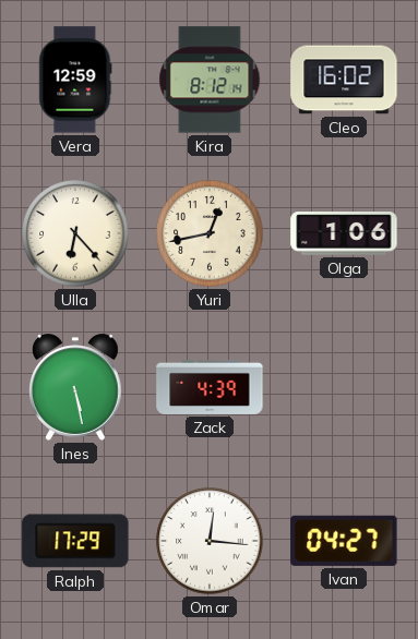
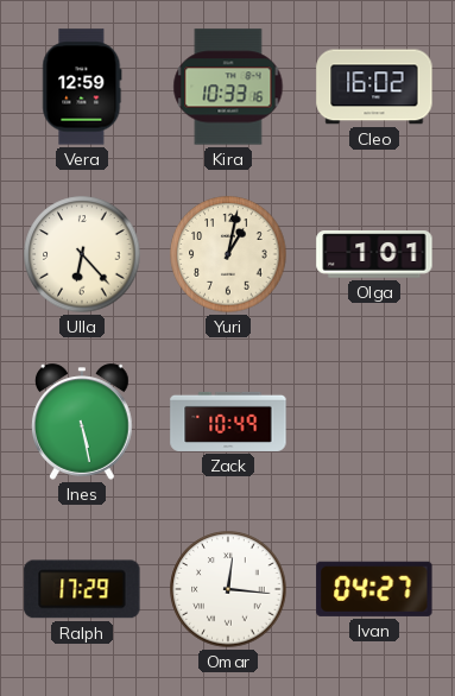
Kira: 8:12 -> 10:33
Yuri: 12:43 -> 1:02
Olga: 1:06 -> 1:01
Zack: 4:39 -> 10:49
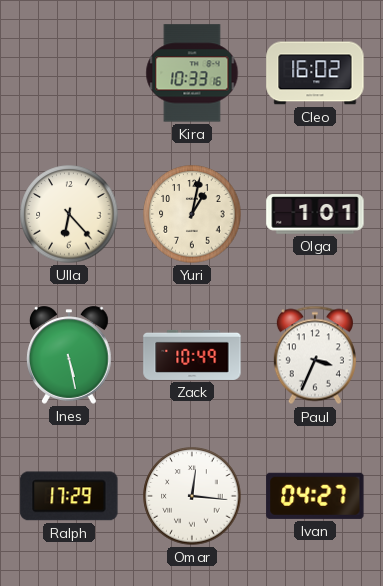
Vera: 12:59 -> none
Paul: none -> 3:34
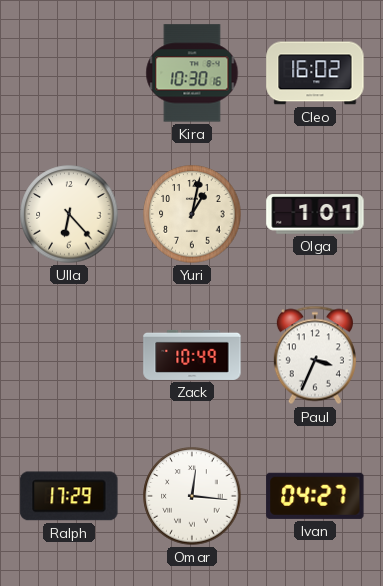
Kira: 10:33 -> 10:30
Ines: 5:28 -> none
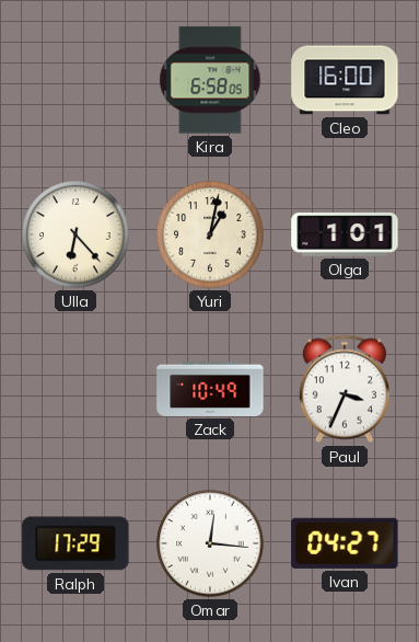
Kira: 10:30 -> 6:58
Cleo: 16:02 -> 16:00
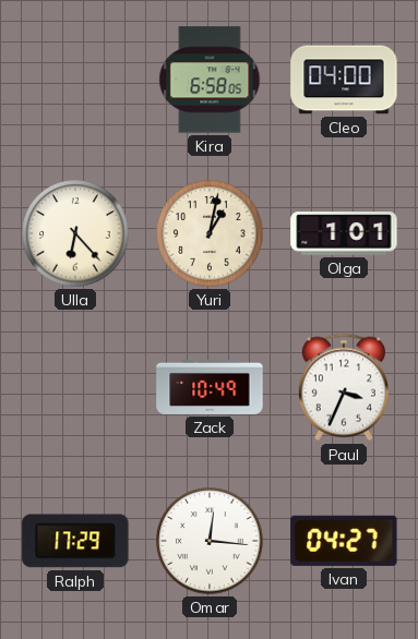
Cleo: 16:00 -> 04:00
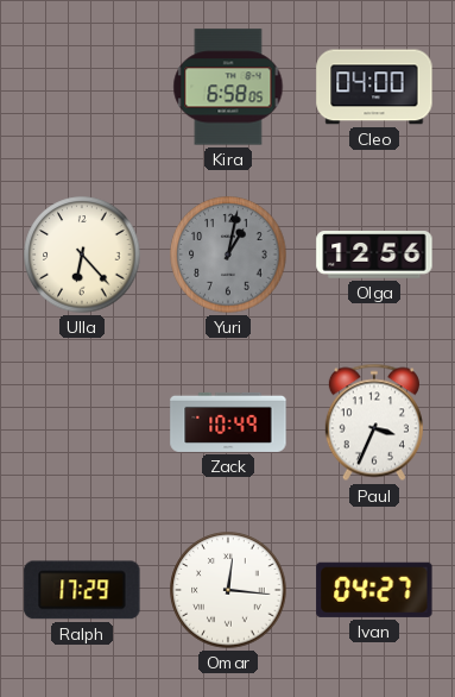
Yuri dial: cream -> grey
Olga: 1:01 -> 12:56
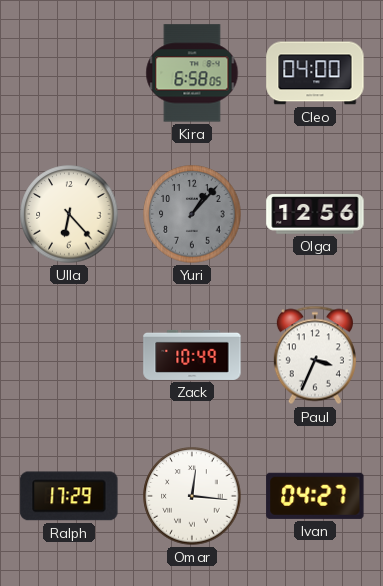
Yuri: 1:02 -> 1:07
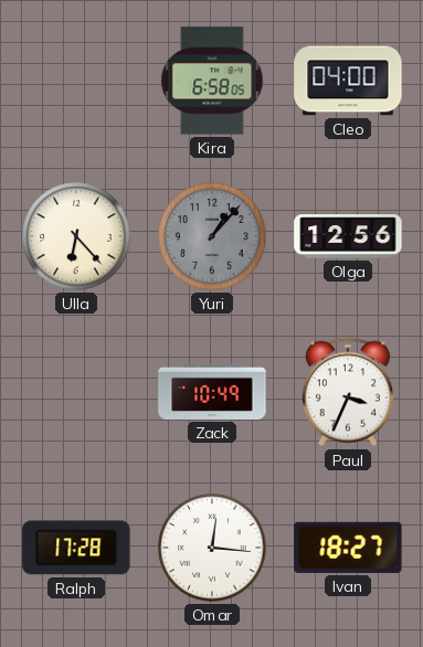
Ralph: 17:29 -> 17:28
Ivan: 04:27 -> 18:27
